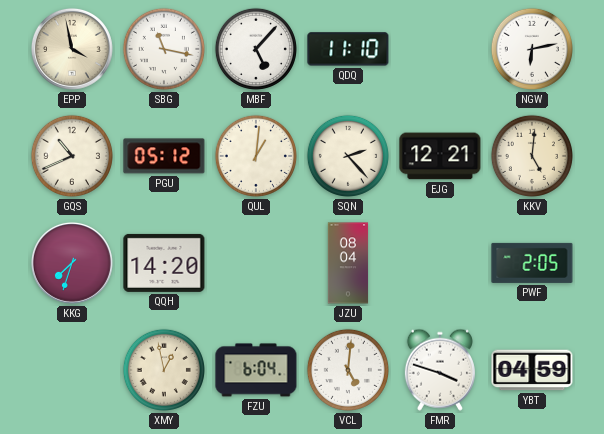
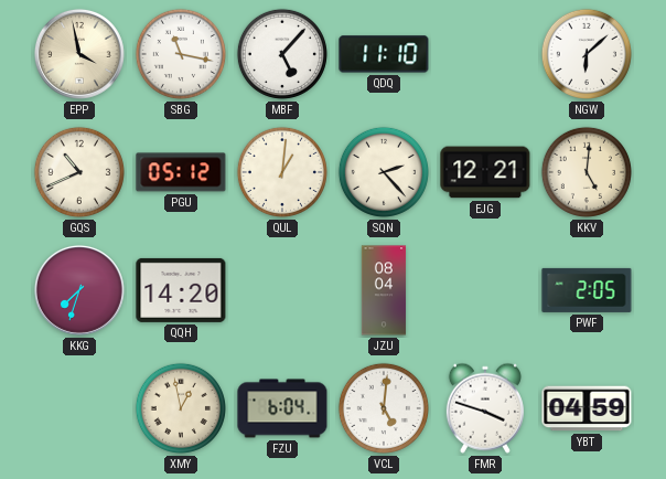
NGW: 6:13 -> 6:08
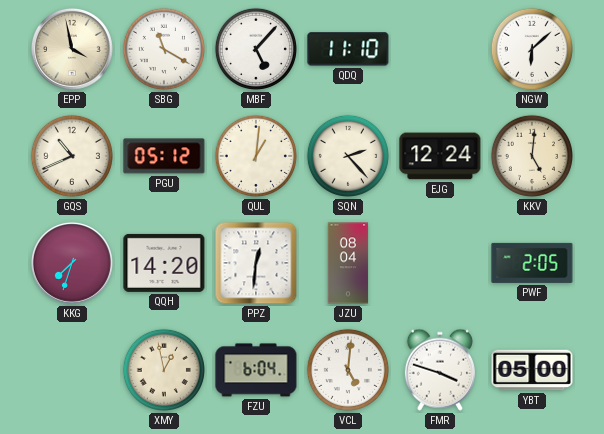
SBG: 11:17 -> 11:20
EJG: 12:21 -> 12:24
PPZ: none -> 12:31
YBT: 04:59 -> 05:00
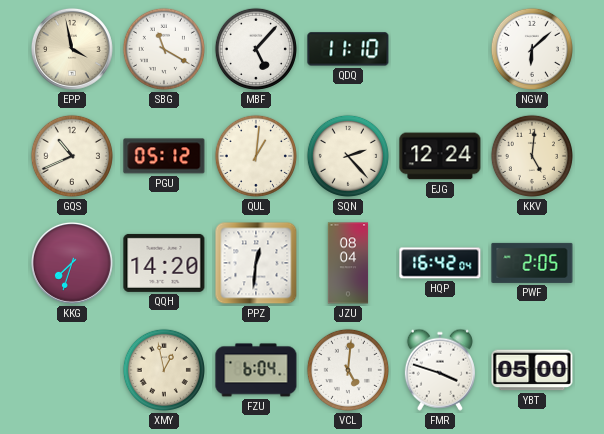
HQP: none -> 16:42
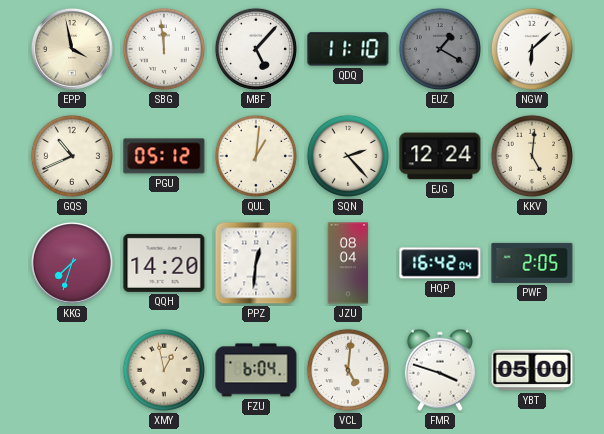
SBG: 11:20 -> 11:59
EUZ: none -> 1:20
